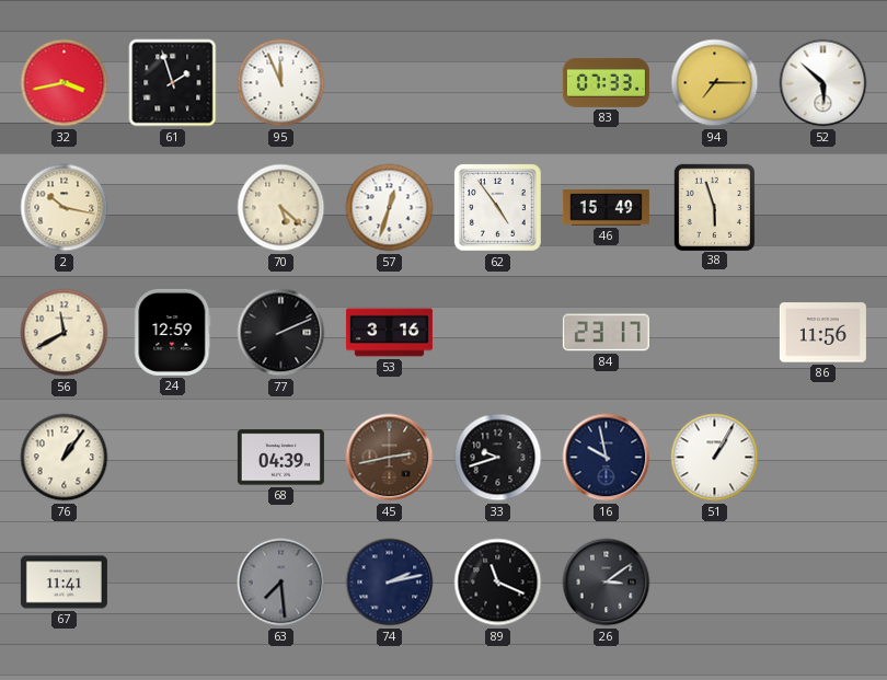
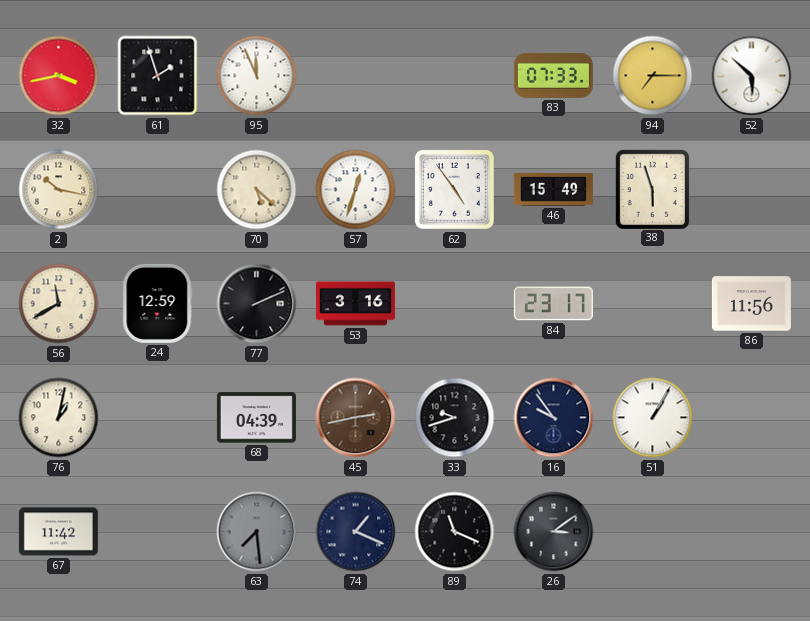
76: 1:06 -> 1:02
16: 9:58 -> 9:54
67: 11:41 -> 11:42
74: 2:13 -> 1:19
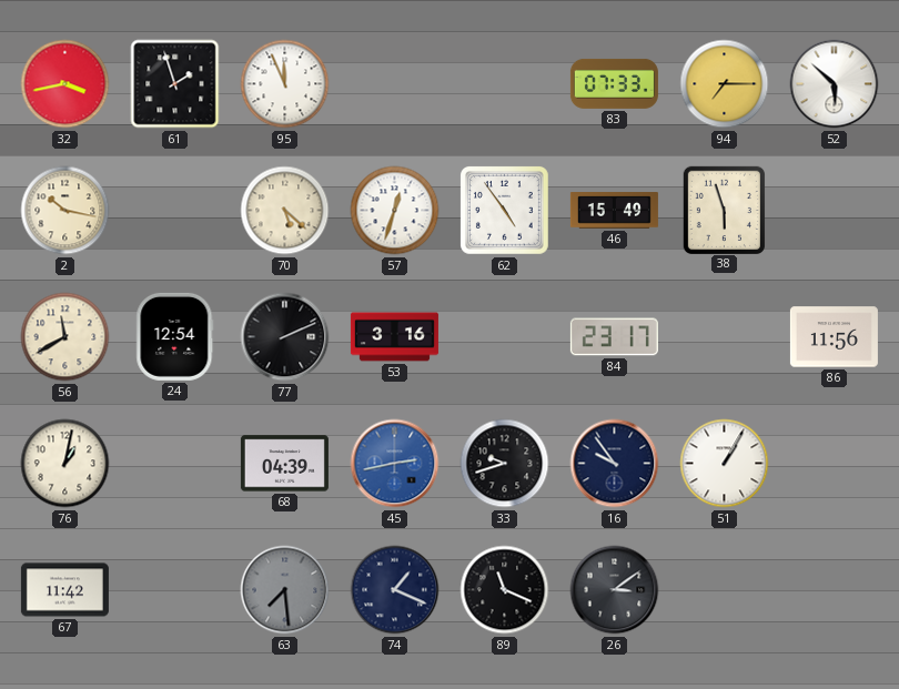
24: 12:59 -> 12:54
45 dial: brown -> blue
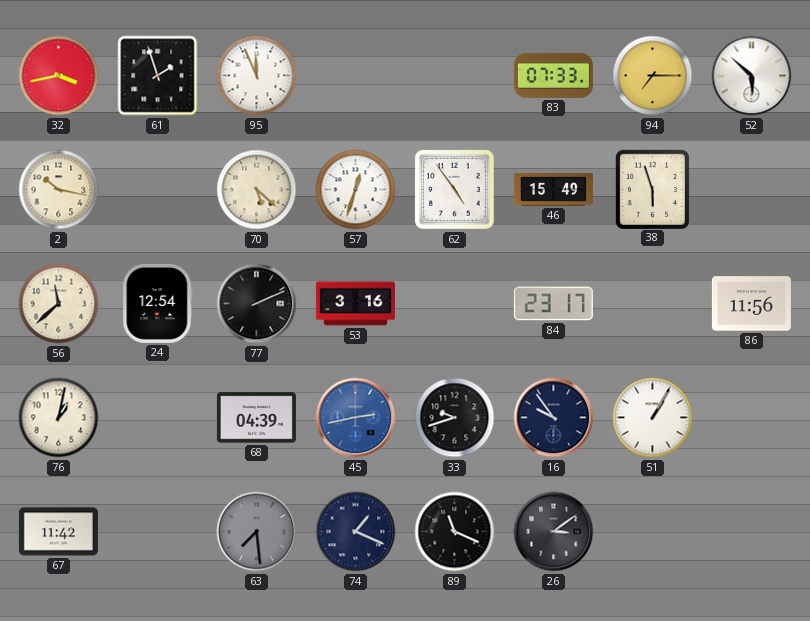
56: 11:40 -> 11:38
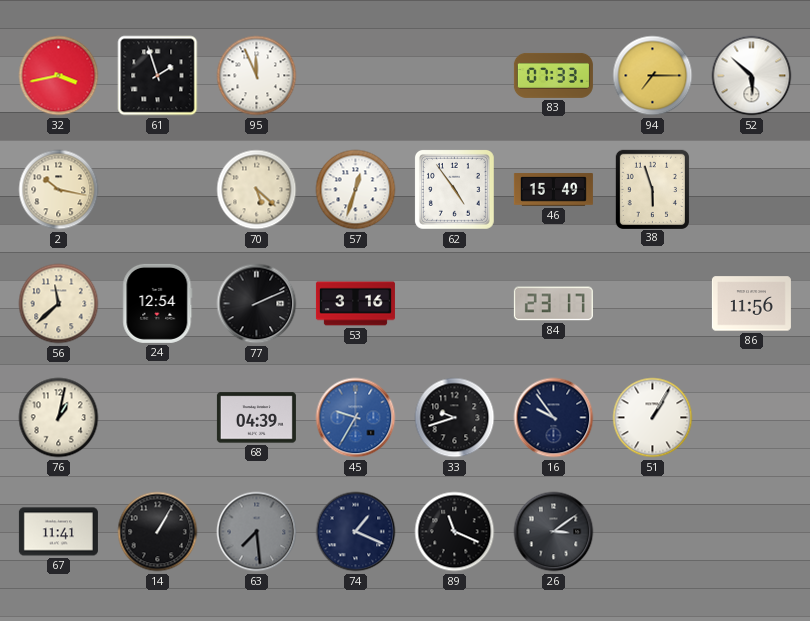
45: 2:43 -> 9:35
67: 11:42 -> 11:41
14: none -> 1:05
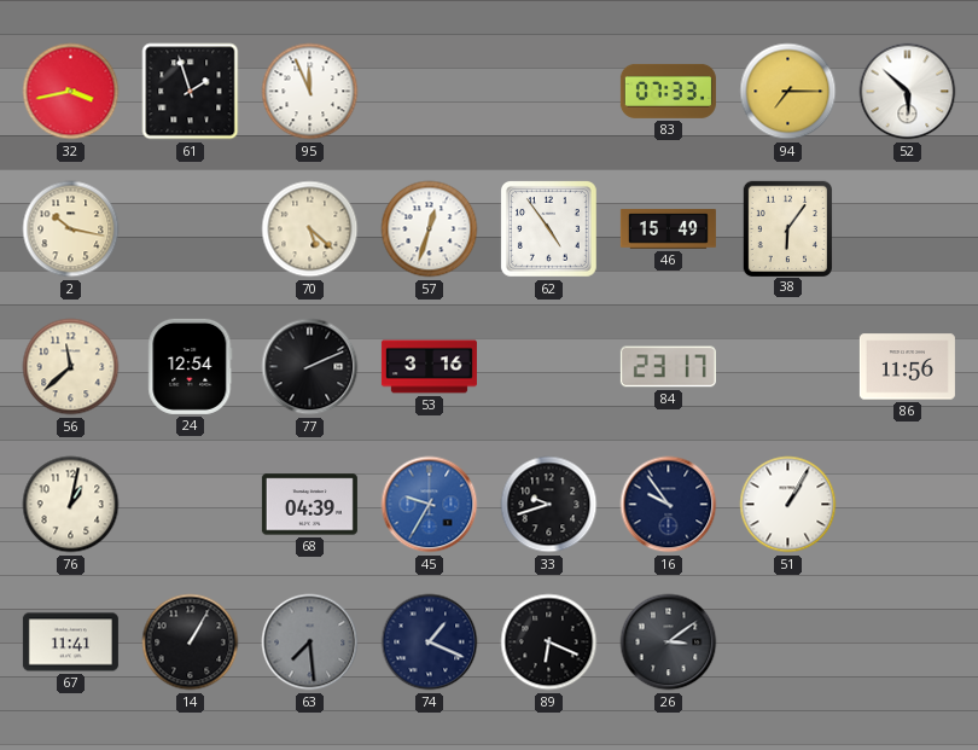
38: 5:57 -> 6:06
89: 11:19 -> 6:19
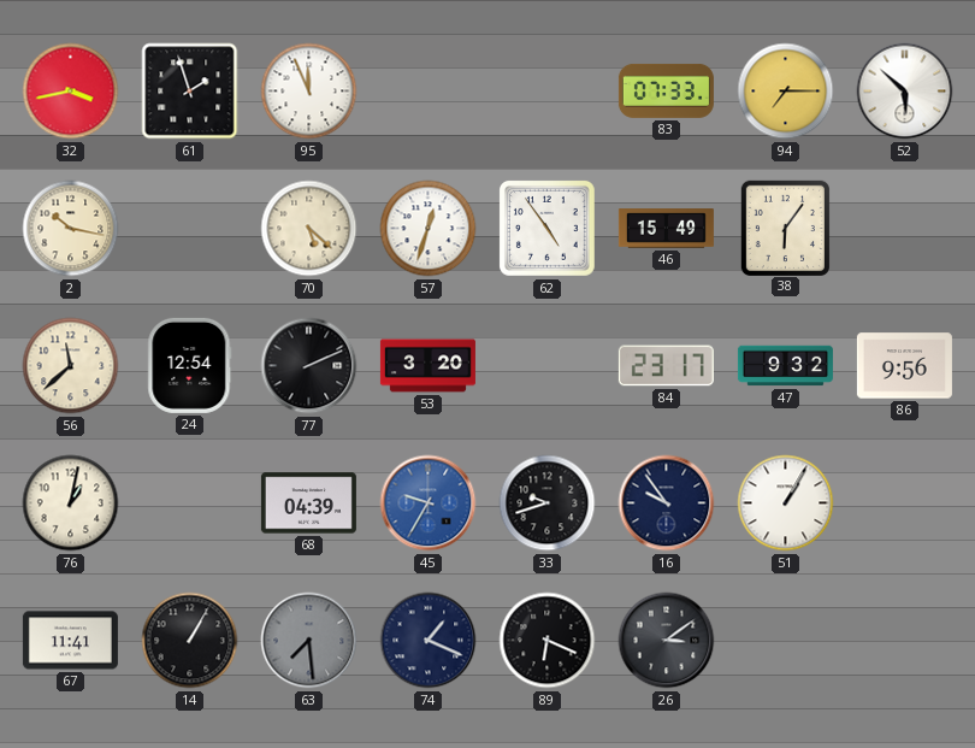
53: 3:16 -> 3:20
47: none -> 9:32
86: 11:56 -> 9:56
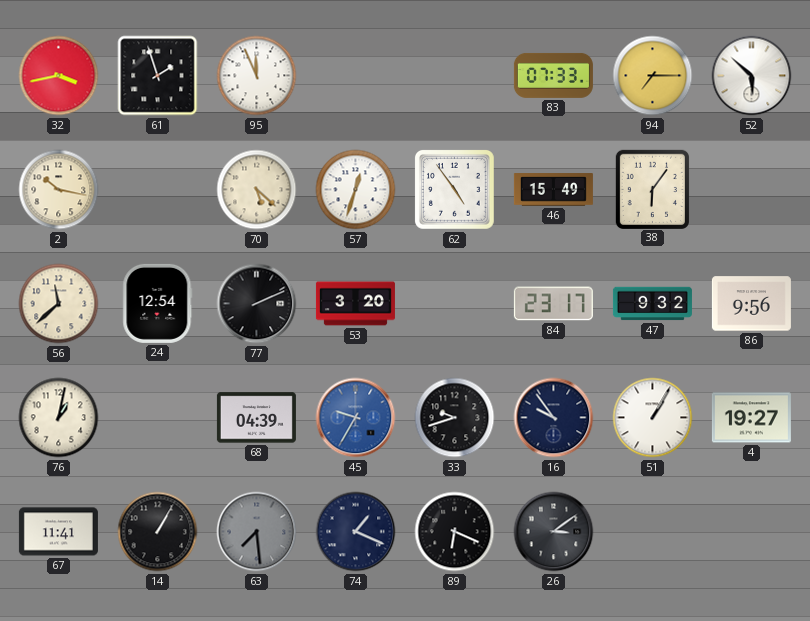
4: none -> 19:27
